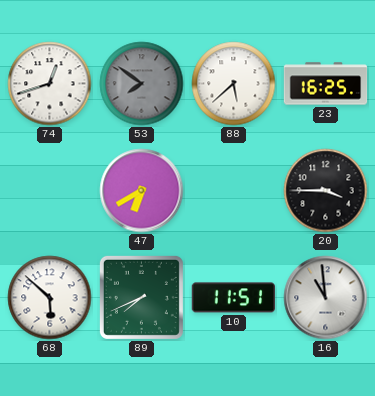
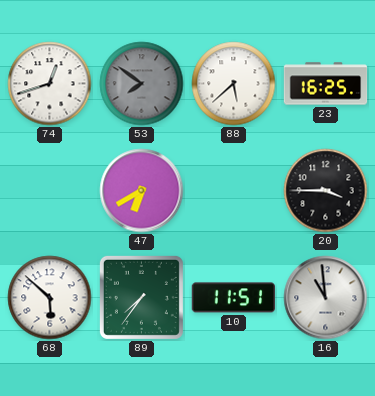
89: 7:41 -> 7:36
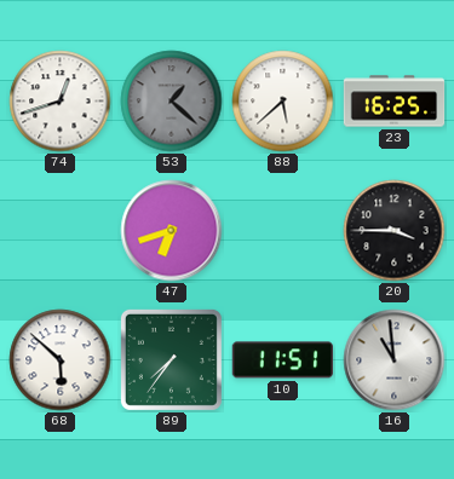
53: 7:51 -> 1:22
47: 6:40 -> 6:42
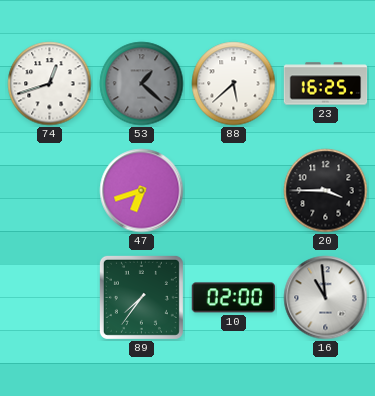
68: 5:52 -> none
10: 11:51 -> 02:00
